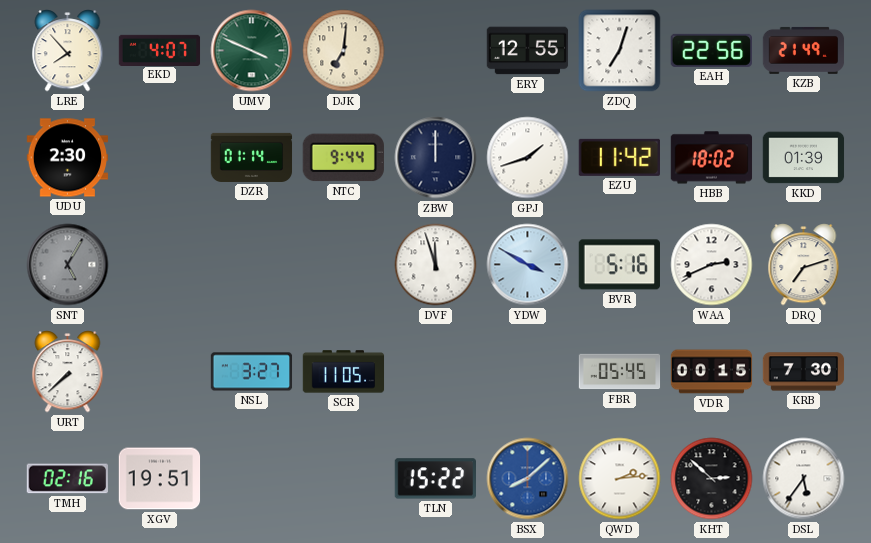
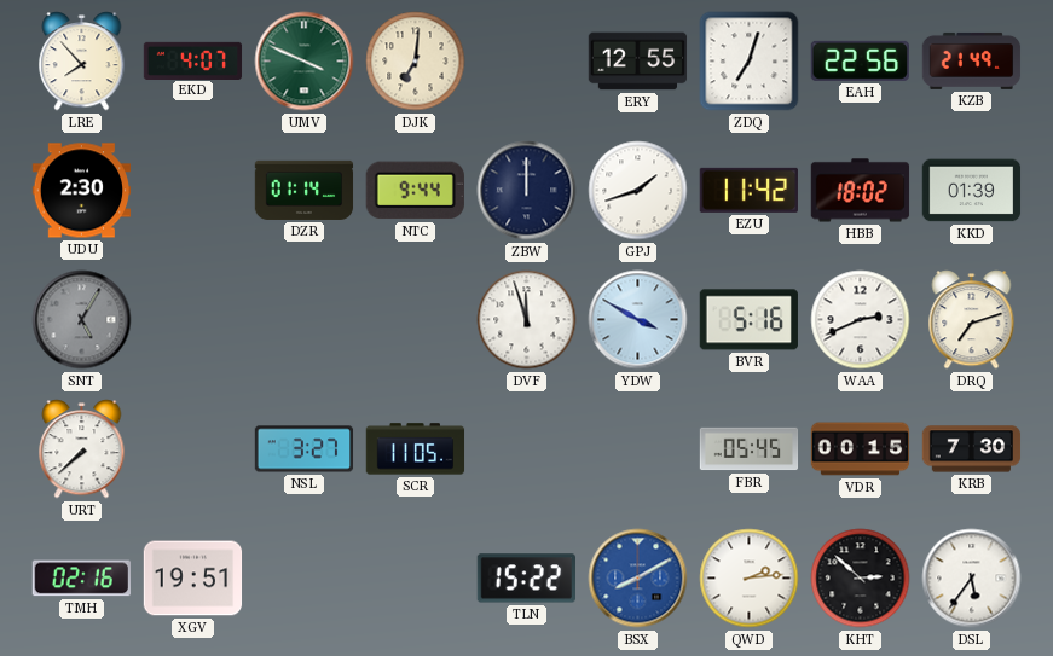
BSX: 8:08 -> 8:10
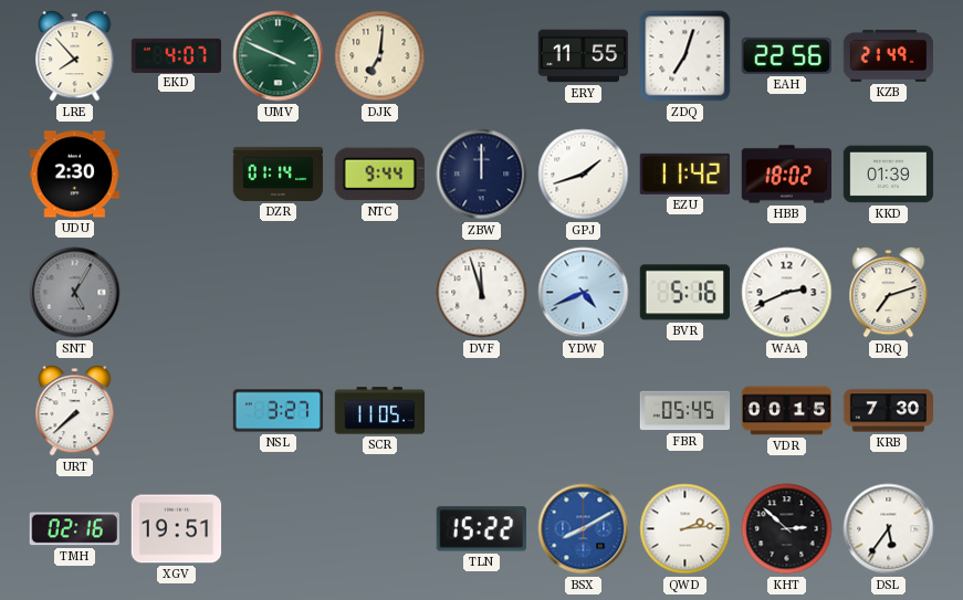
ERY: 12:55 -> 11:55
YDW: 3:50 -> 4:41
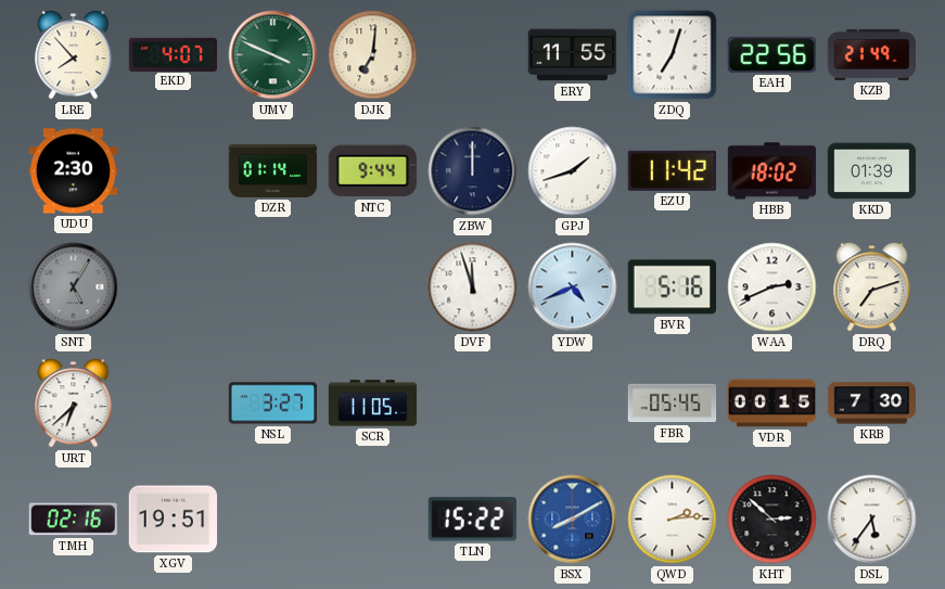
URT: 7:38 -> 6:38
